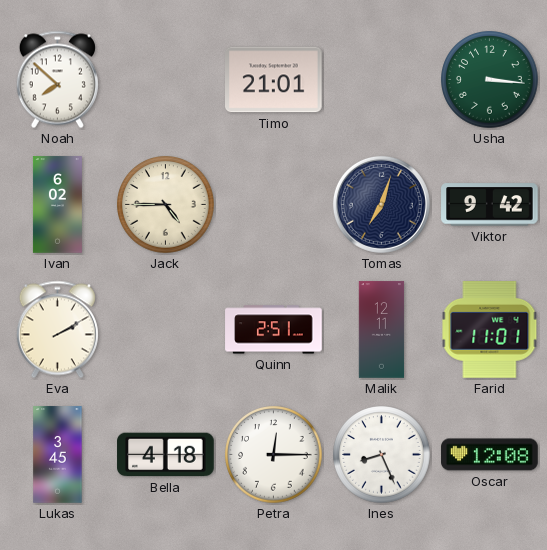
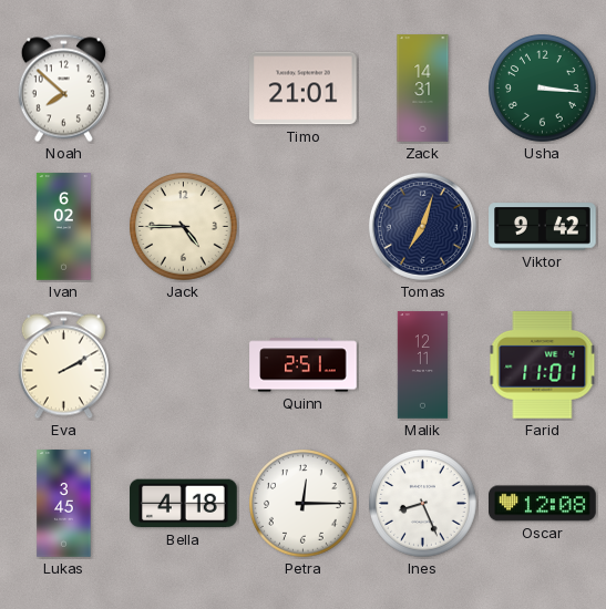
Zack: none -> 14:31
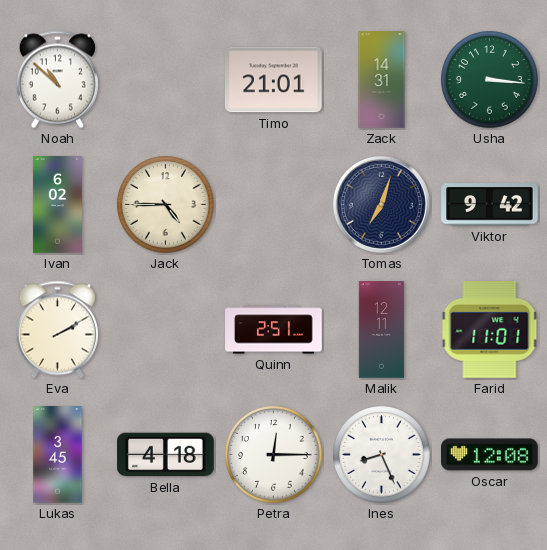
Noah: 7:52 -> 10:52
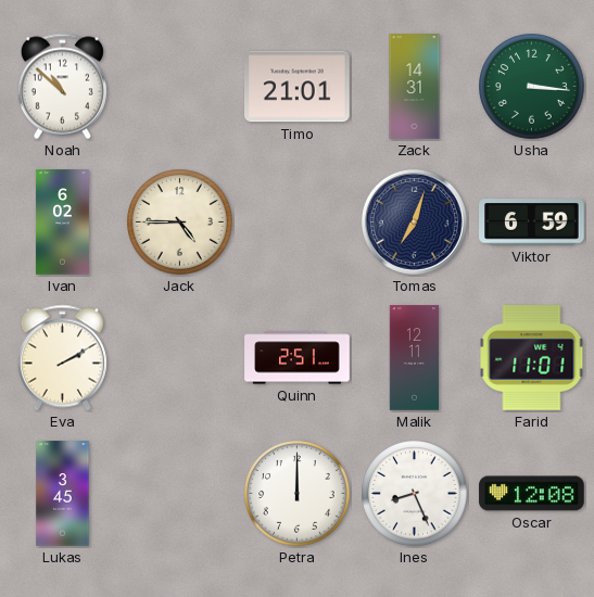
Viktor: 9:42 -> 6:59
Bella: 4:18 -> none
Petra: 12:15 -> 12:00
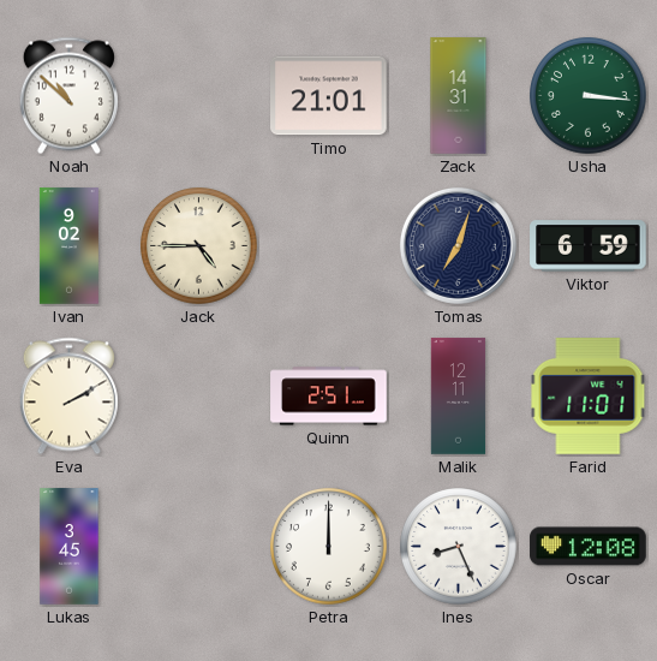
Ivan: 6:02 -> 9:02
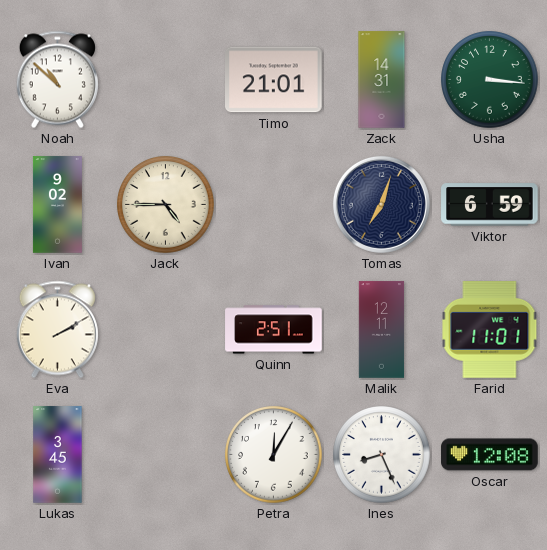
Petra: 12:00 -> 12:05
